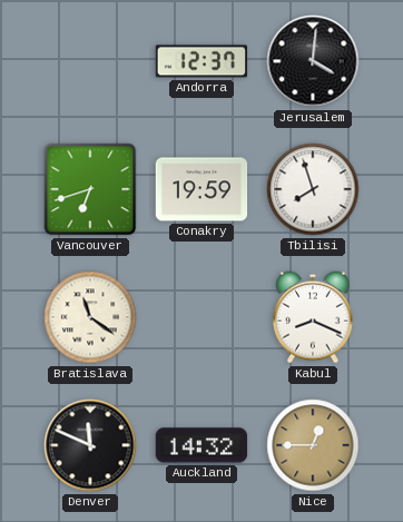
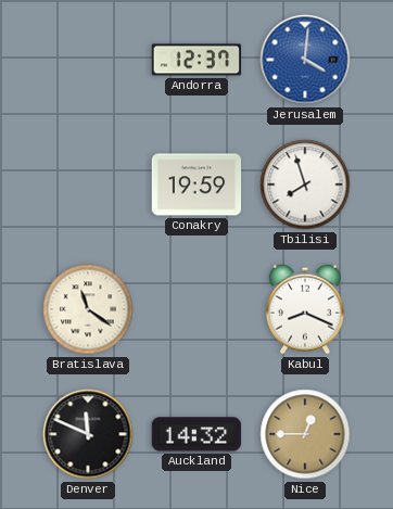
Jerusalem dial: black -> blue
Vancouver: 6:42 -> none
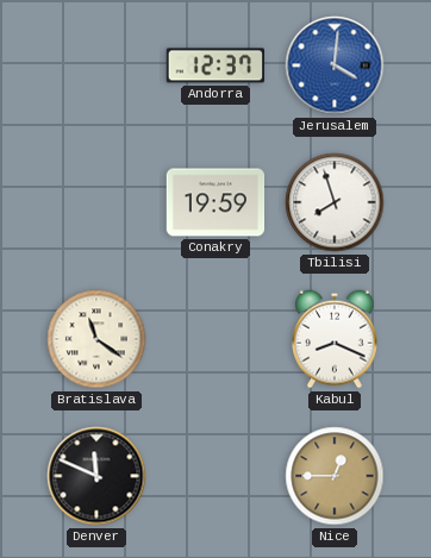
Auckland: 14:32 -> none
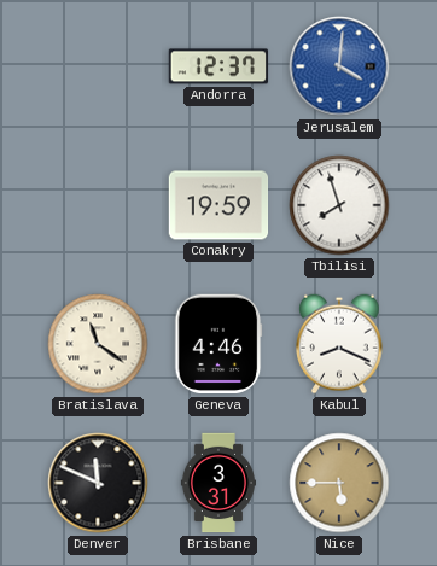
Geneva: none -> 4:46
Brisbane: none -> 3:31
Nice: 12:45 -> 5:45
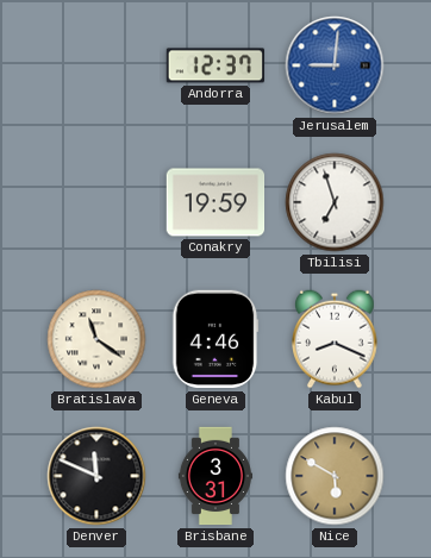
Jerusalem: 4:01 -> 9:01
Tbilisi: 7:57 -> 6:57
Nice: 5:45 -> 5:50
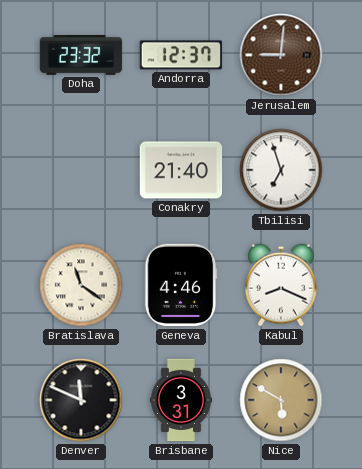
Doha: none -> 23:32
Jerusalem dial: blue -> brown
Conakry: 19:59 -> 21:40
